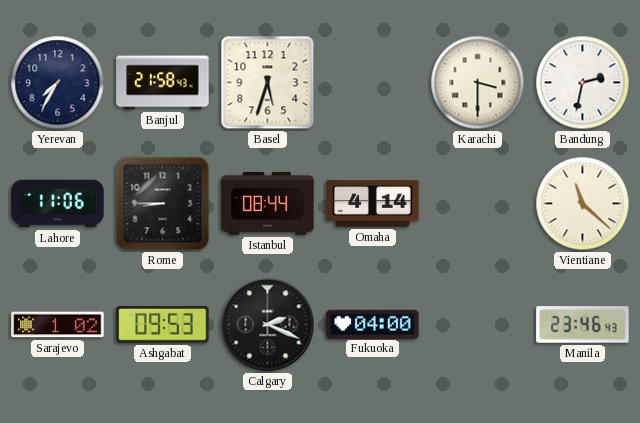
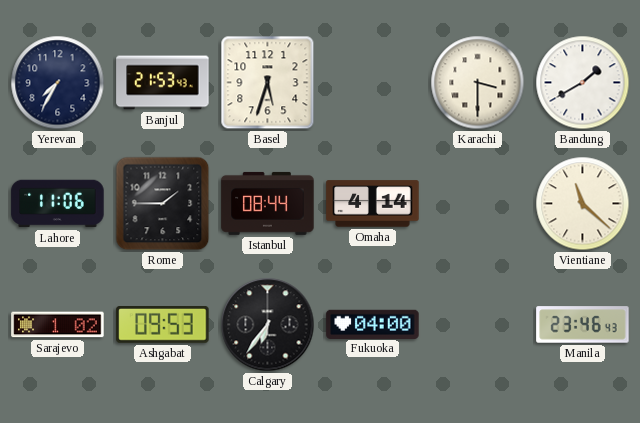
Banjul: 21:58 -> 21:53
Bandung: 2:32 -> 1:40
Rome: 8:45 -> 1:45
Calgary: 2:19 -> 6:36
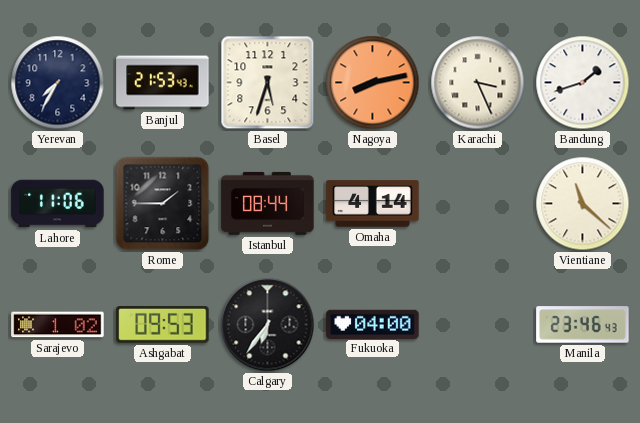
Nagoya: none -> 8:13
Karachi: 3:30 -> 3:26
Bandung: 1:40 -> 1:42
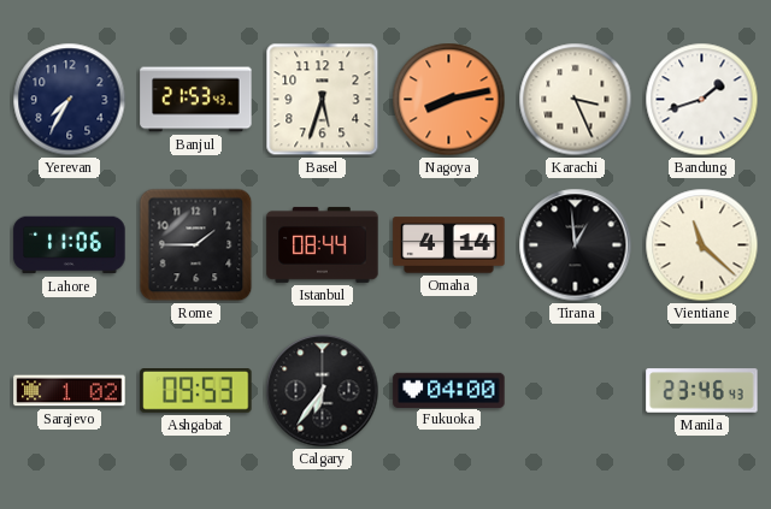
Tirana: none -> 12:59
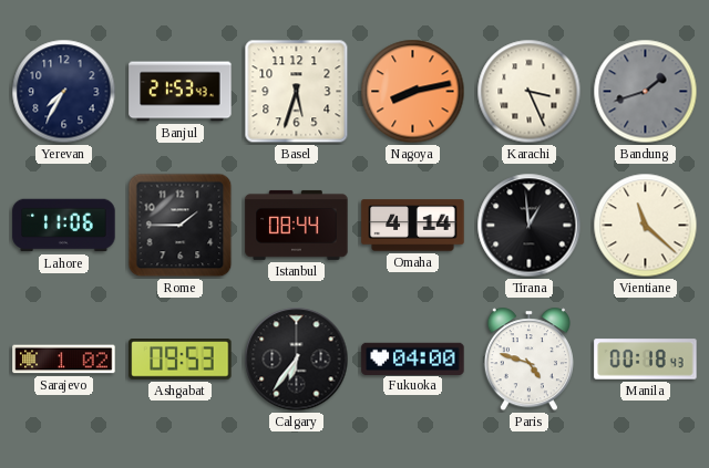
Bandung dial: white -> grey
Paris: none -> 4:48
Manila: 23:46 -> 00:18
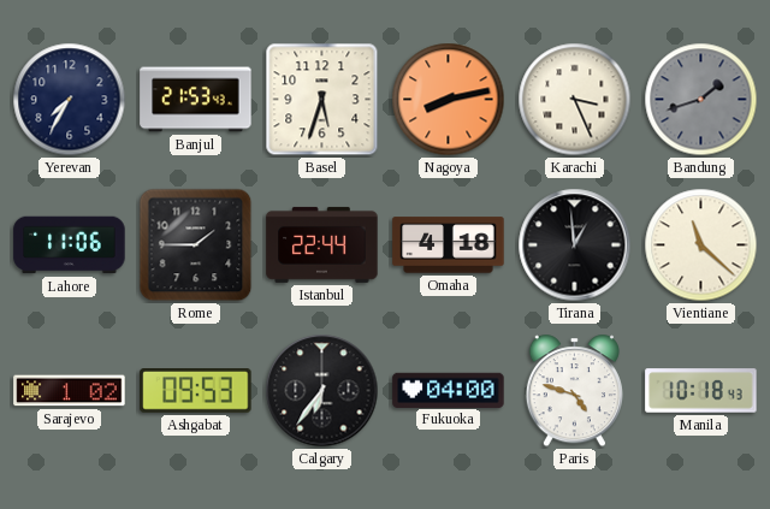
Istanbul: 08:44 -> 22:44
Omaha: 4:14 -> 4:18
Manila: 00:18 -> 10:18
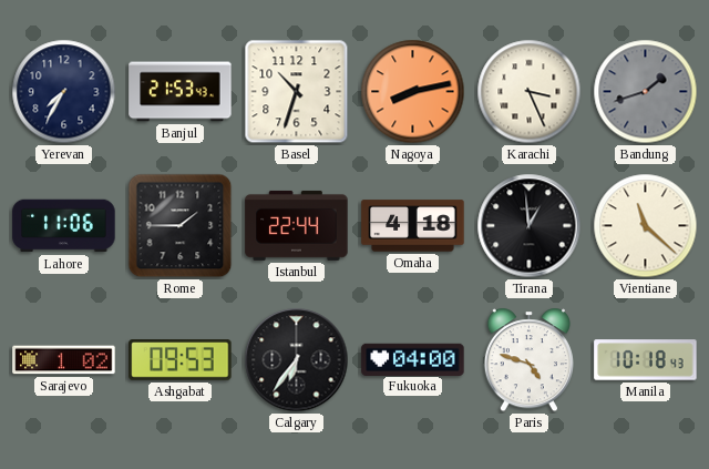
Basel: 5:33 -> 10:33
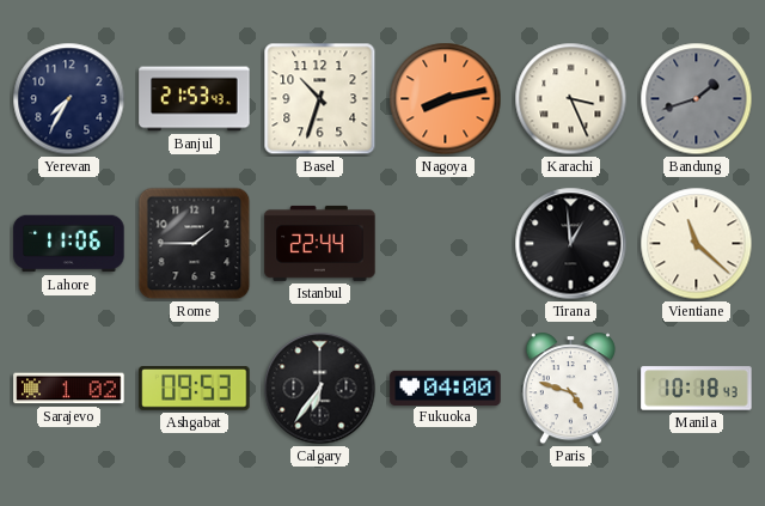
Omaha: 4:18 -> none
